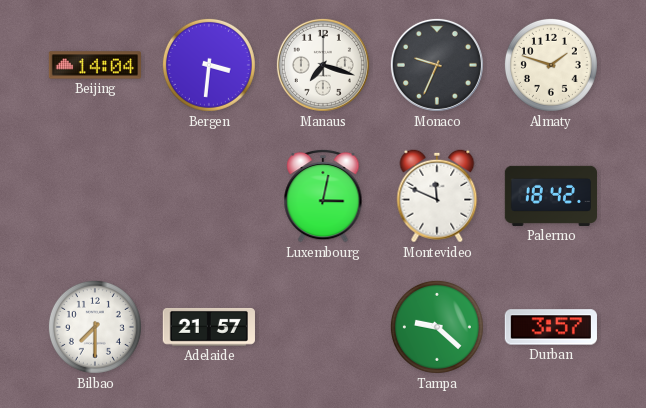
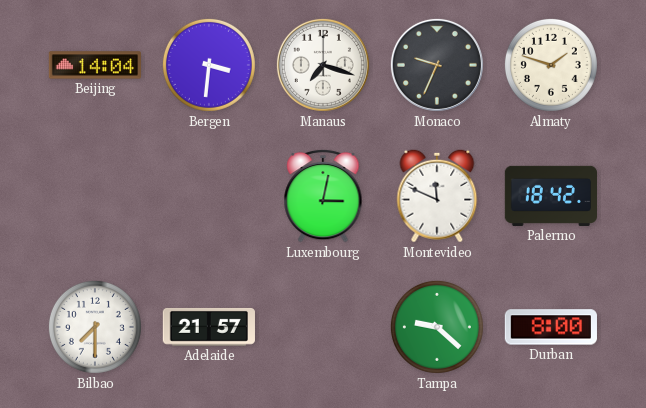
Durban: 3:57 -> 8:00
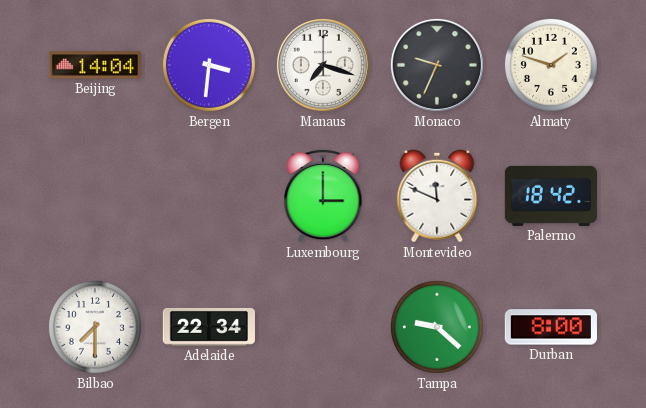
Luxembourg: 3:02 -> 3:00
Adelaide: 21:57 -> 22:34
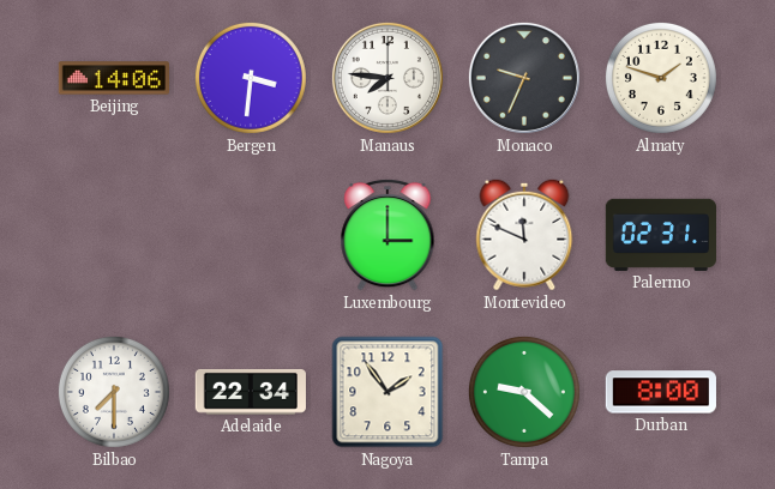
Beijing: 14:04 -> 14:06
Manaus: 7:18 -> 7:46
Palermo: 18:42 -> 02:31
Nagoya: none -> 1:54
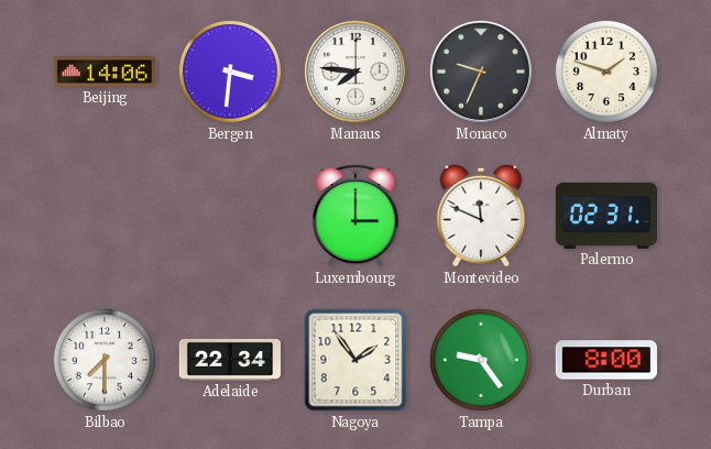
Tampa: 9:22 -> 9:24
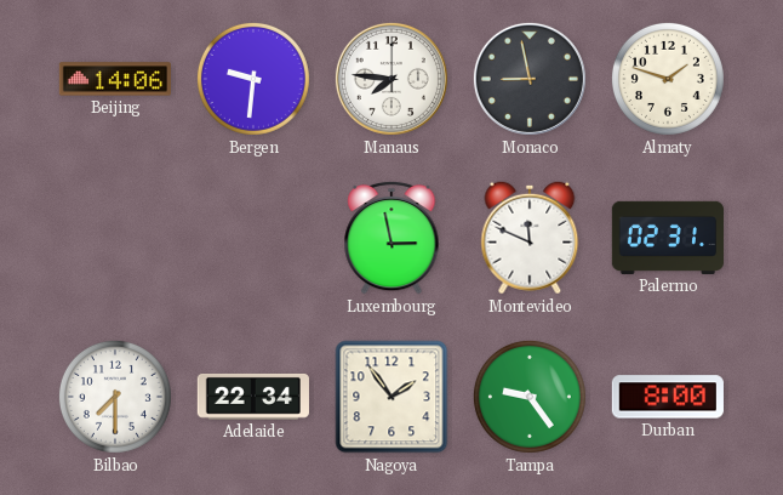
Bergen: 3:31 -> 9:31
Monaco: 9:34 -> 8:58
Luxembourg: 3:00 -> 2:58
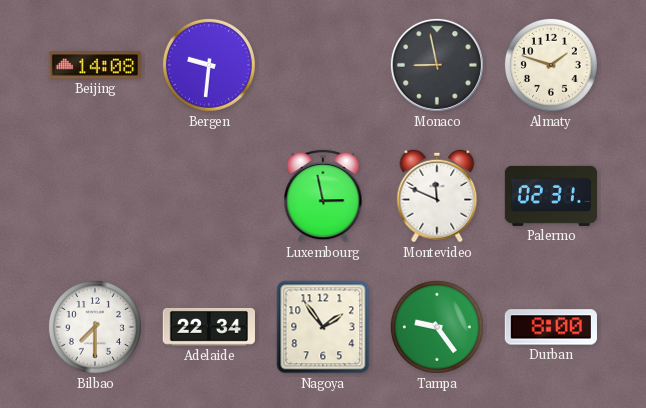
Beijing: 14:06 -> 14:08
Manaus: 7:46 -> none
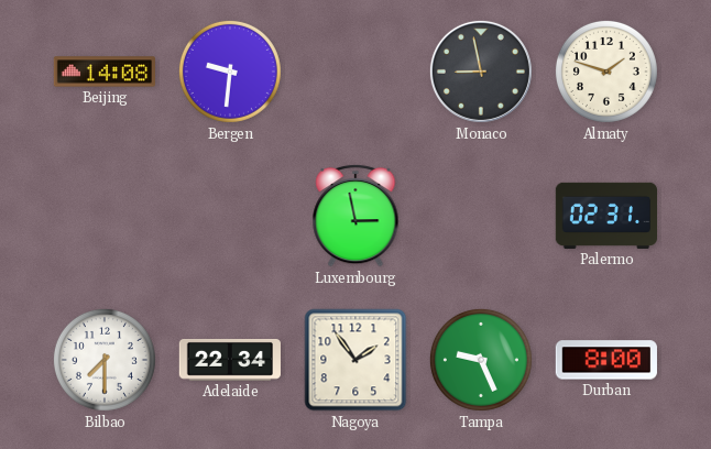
Montevideo: 11:49 -> none
Tampa: 9:24 -> 9:26
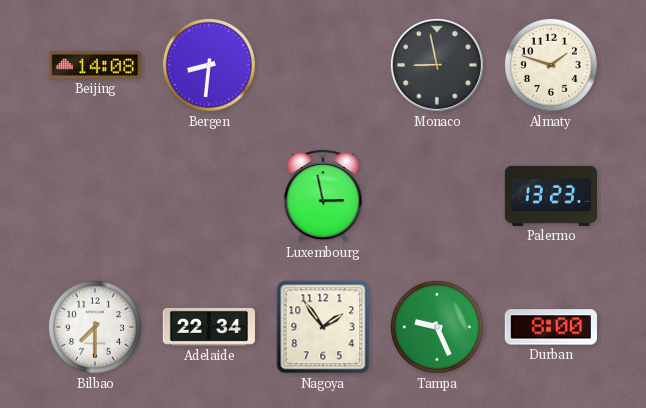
Bergen: 9:31 -> 8:31
Palermo: 02:31 -> 13:23
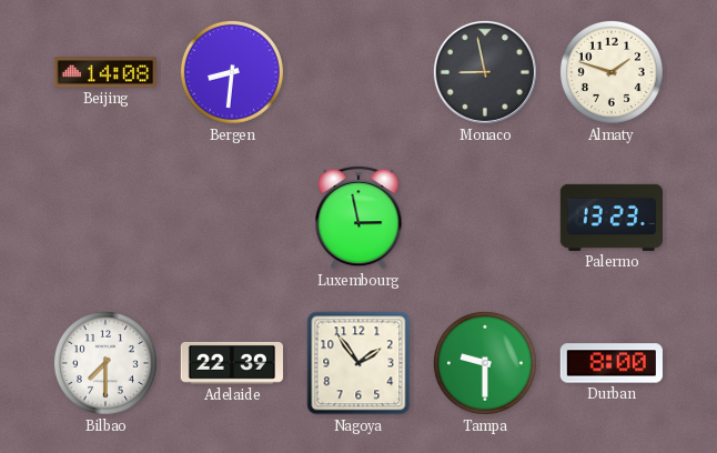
Adelaide: 22:34 -> 22:39
Tampa: 9:26 -> 9:30
